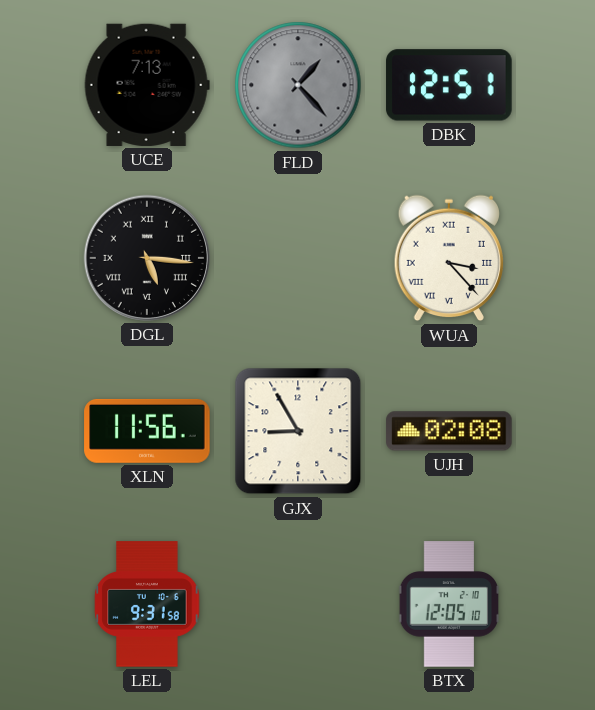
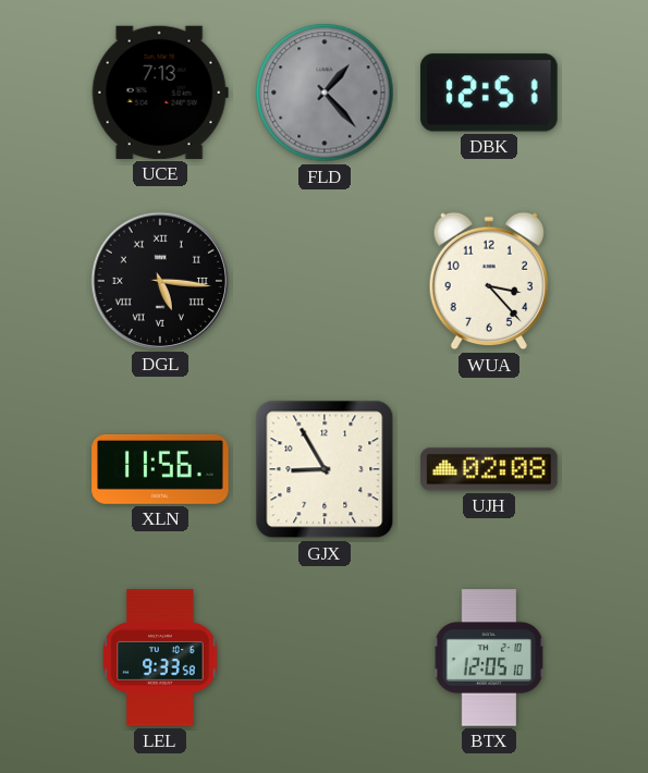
WUA numerals: Roman -> Arabic
LEL: 9:31 -> 9:33
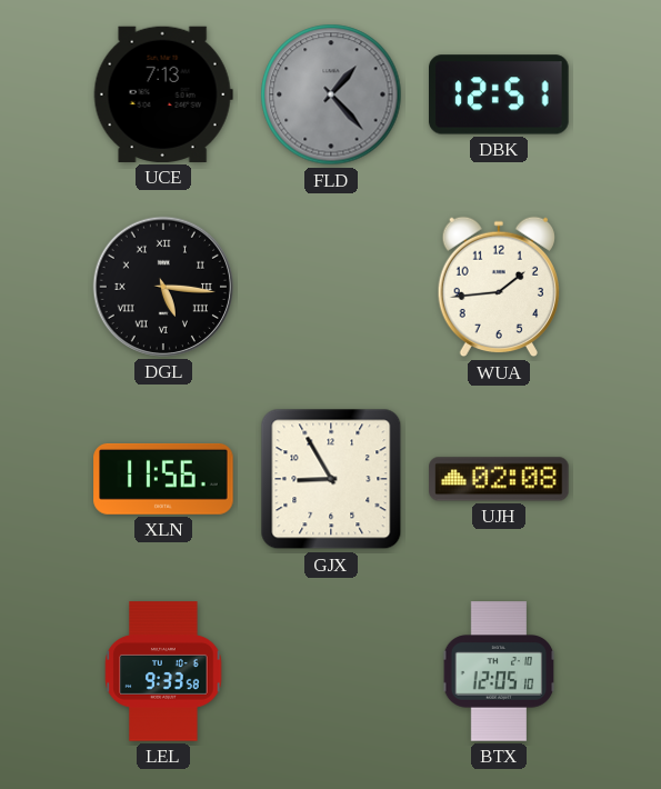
WUA: 3:23 -> 1:44
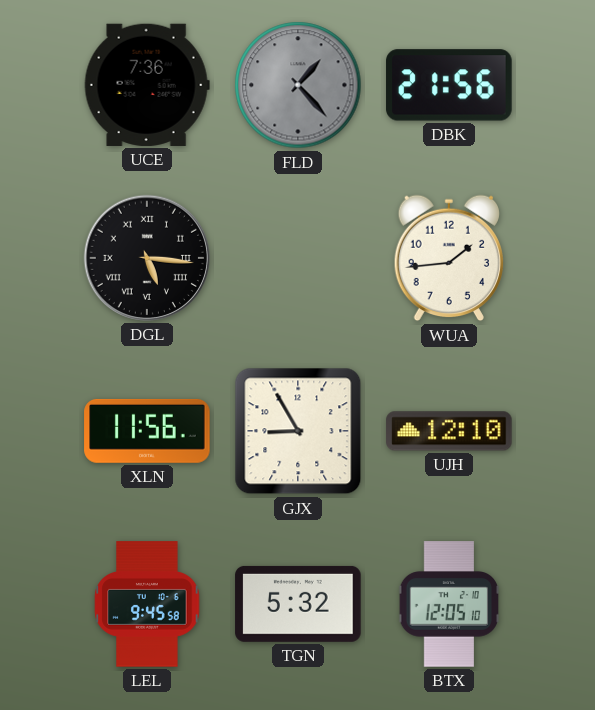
UCE: 7:13 -> 7:36
DBK: 12:51 -> 21:56
UJH: 02:08 -> 12:10
LEL: 9:33 -> 9:45
TGN: none -> 5:32
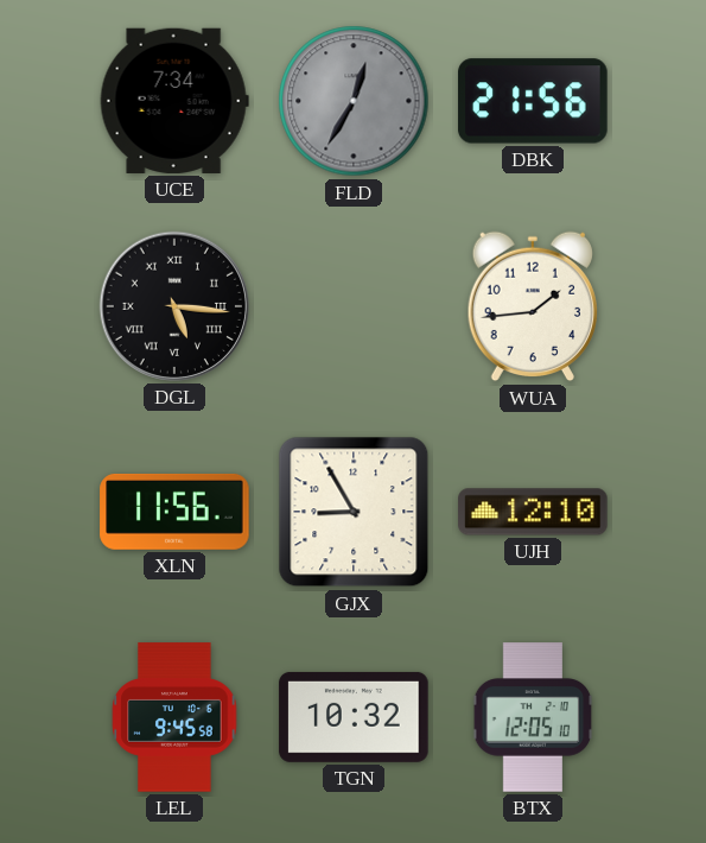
UCE: 7:36 -> 7:34
FLD: 1:23 -> 12:35
TGN: 5:32 -> 10:32
